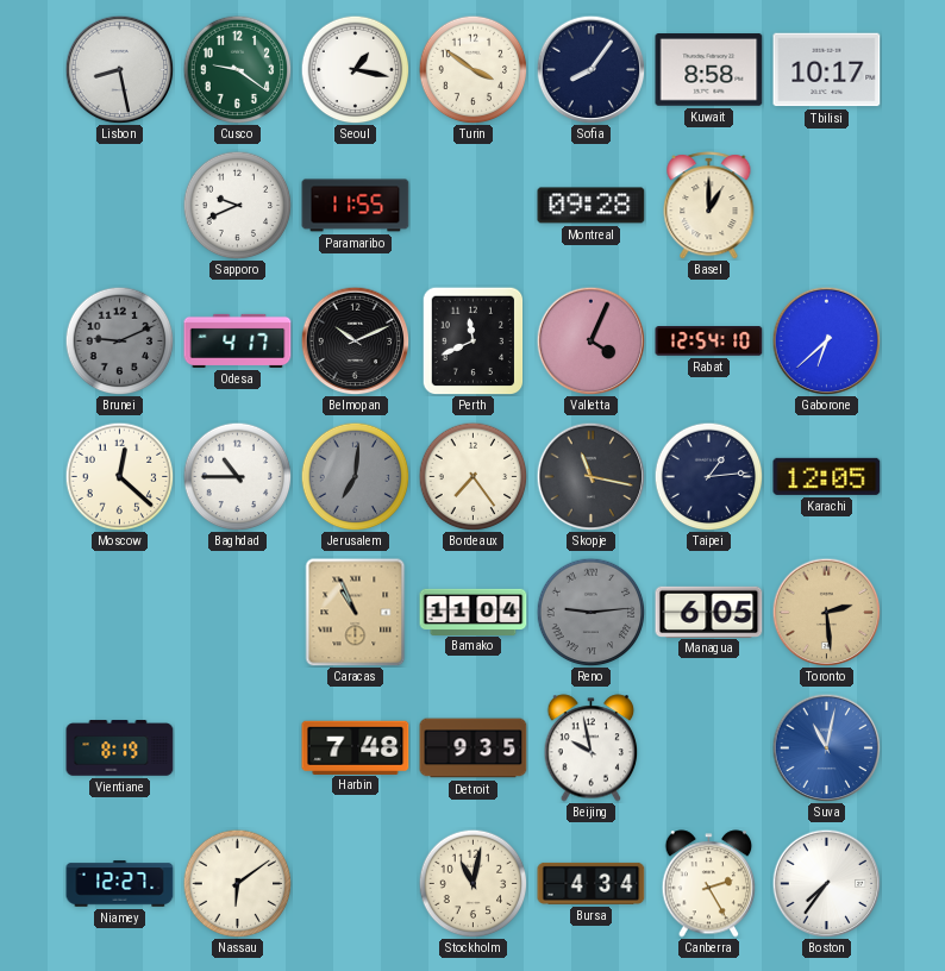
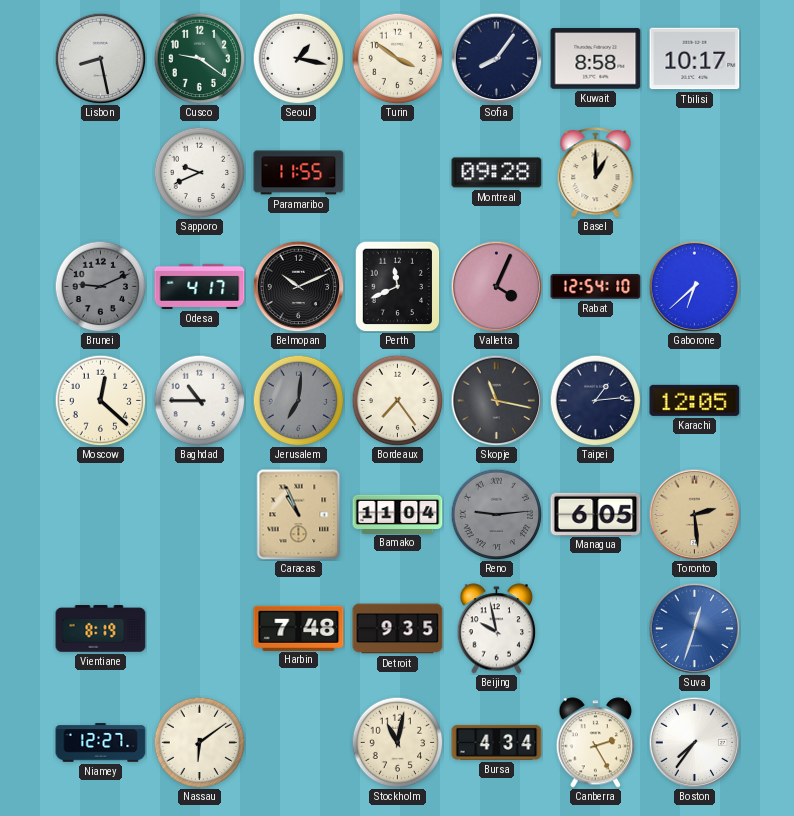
Suva: 11:02 -> 12:33
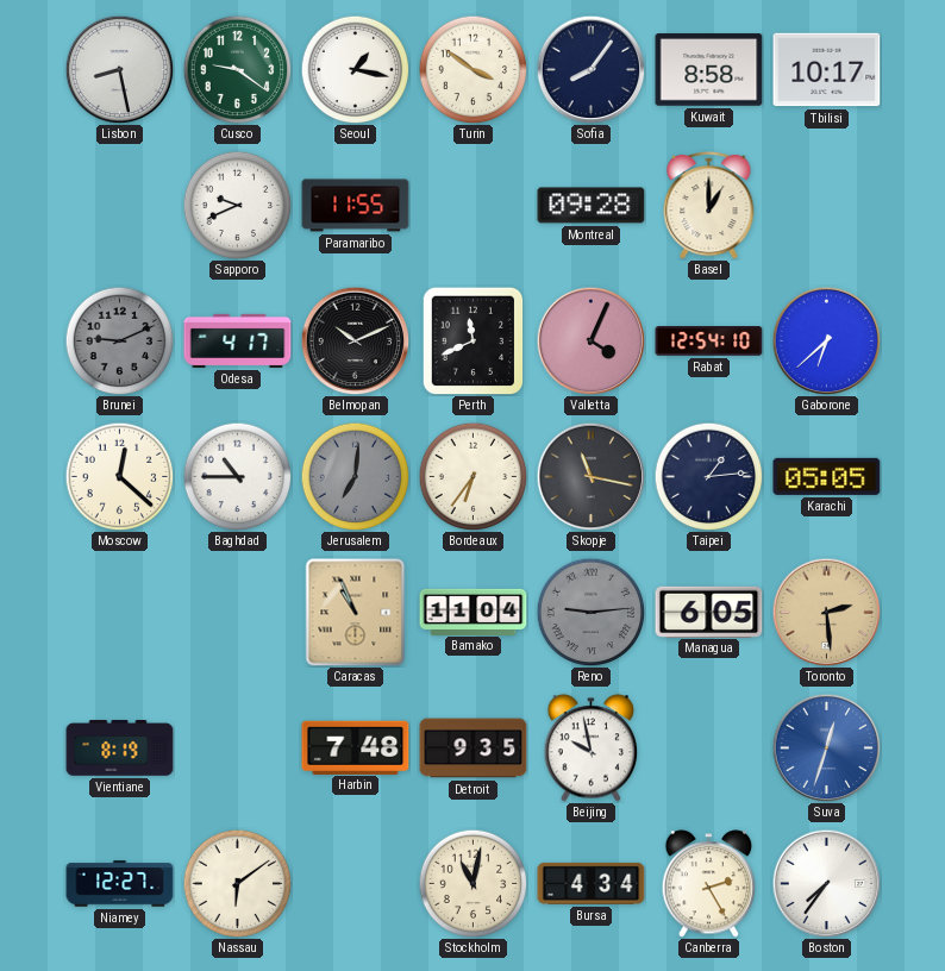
Bordeaux: 7:24 -> 6:36
Karachi: 12:05 -> 05:05
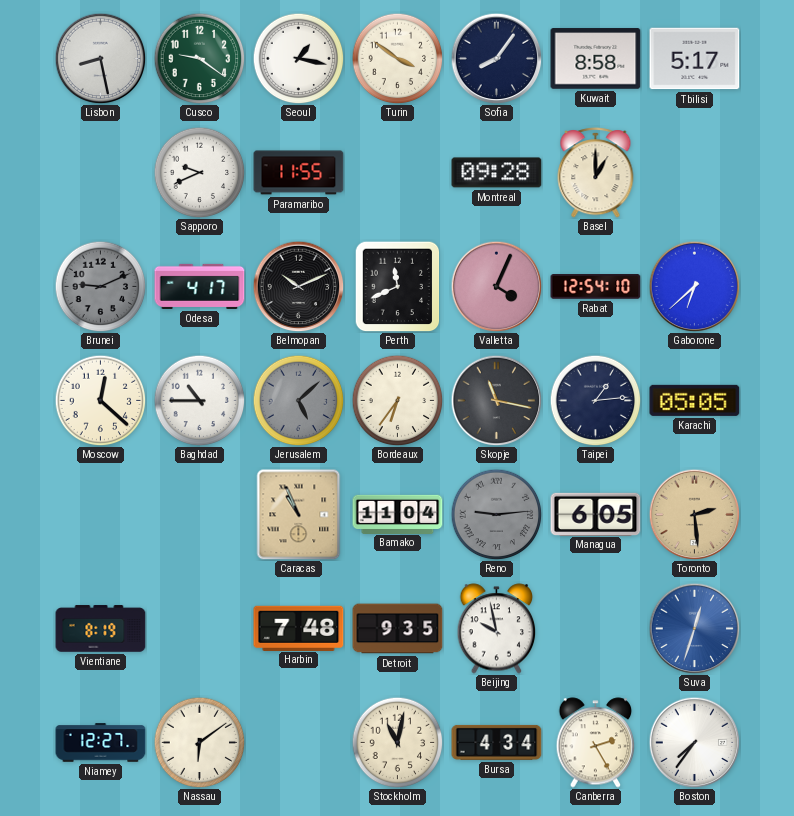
Tbilisi: 10:17 -> 5:17
Jerusalem: 7:01 -> 5:08
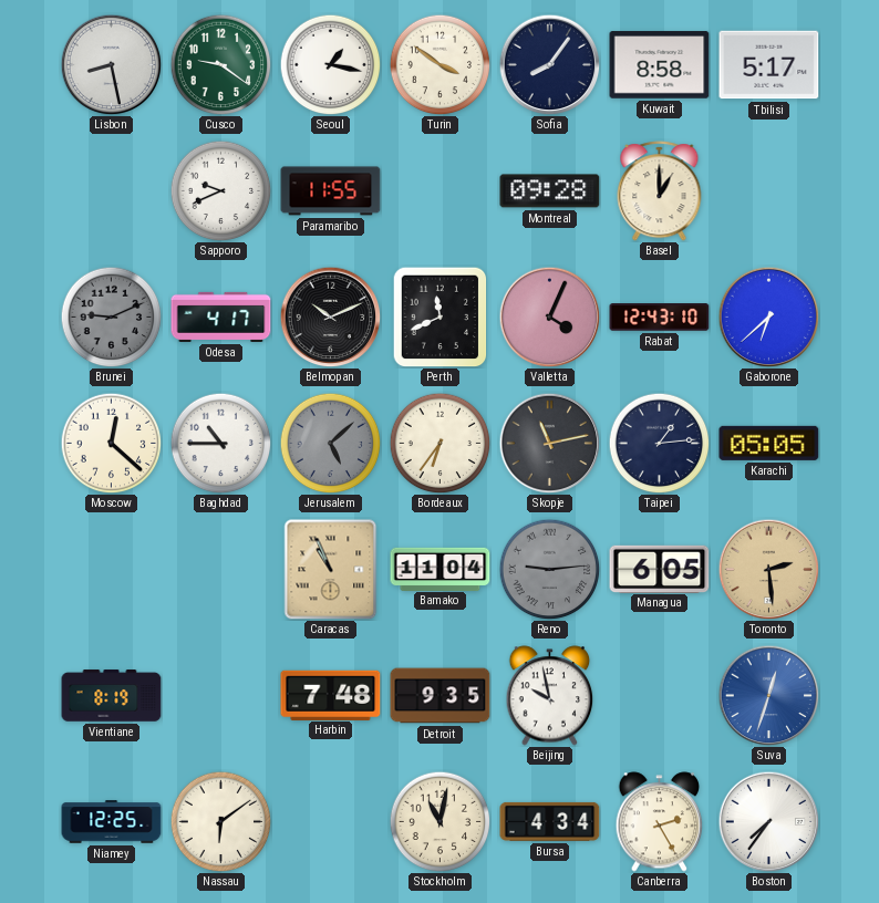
Rabat: 12:54 -> 12:43
Skopje: 11:17 -> 11:13
Niamey: 12:27 -> 12:25
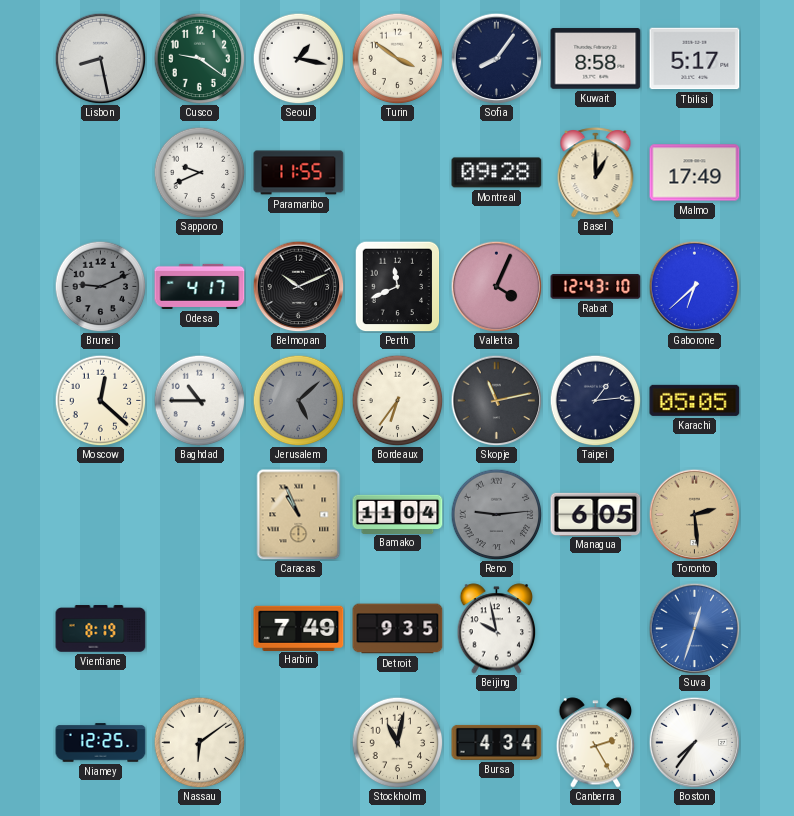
Malmo: none -> 17:49
Harbin: 7:48 -> 7:49
